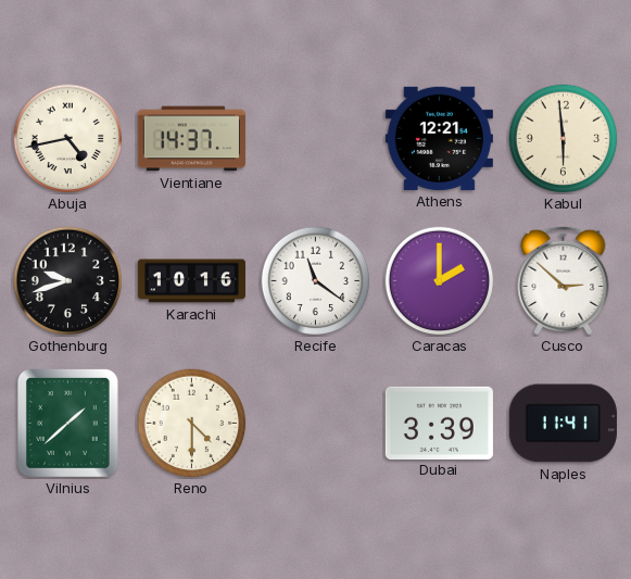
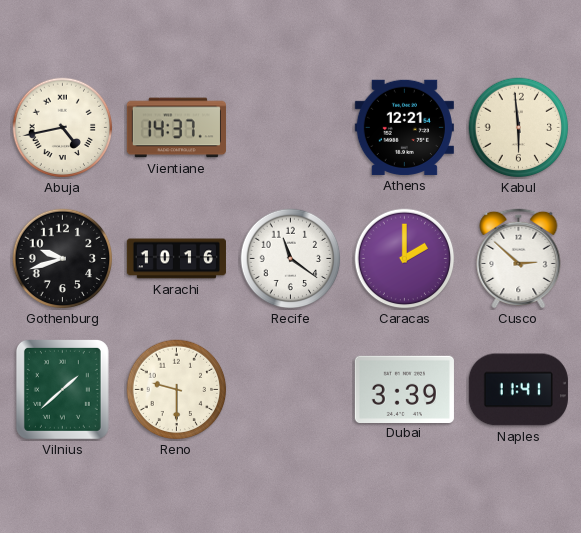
Reno: 4:30 -> 9:30
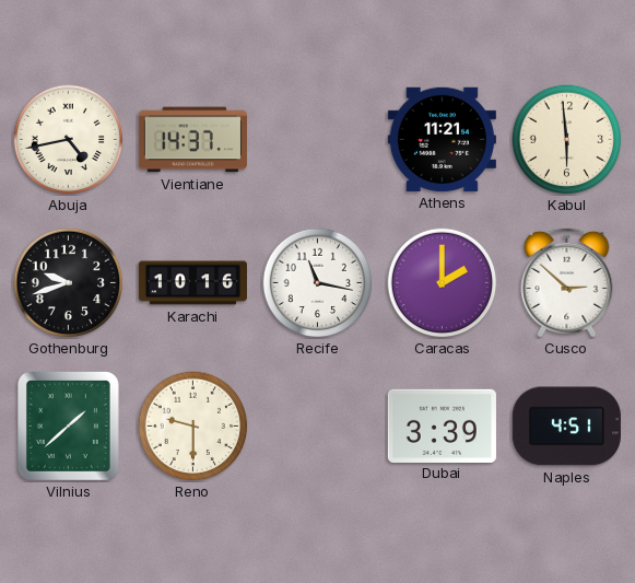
Athens: 12:21 -> 11:21
Recife: 11:21 -> 11:17
Naples: 11:41 -> 4:51
